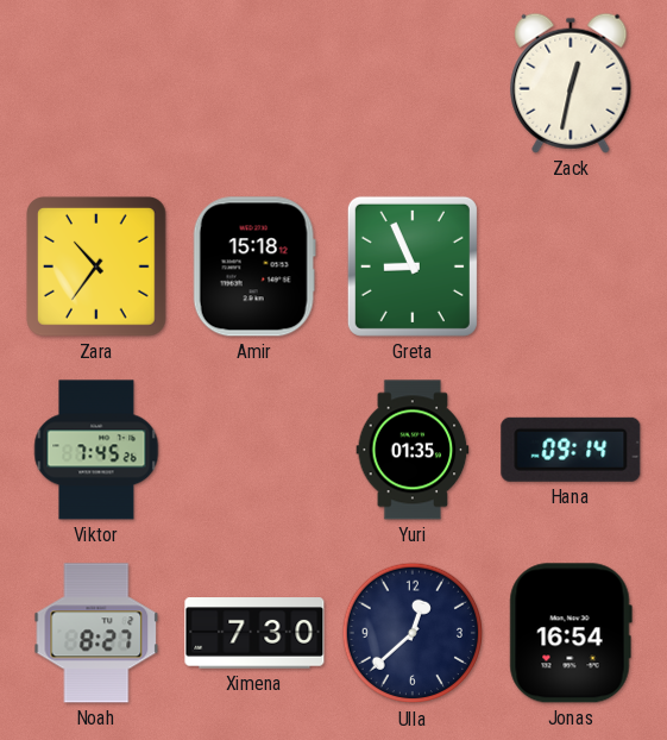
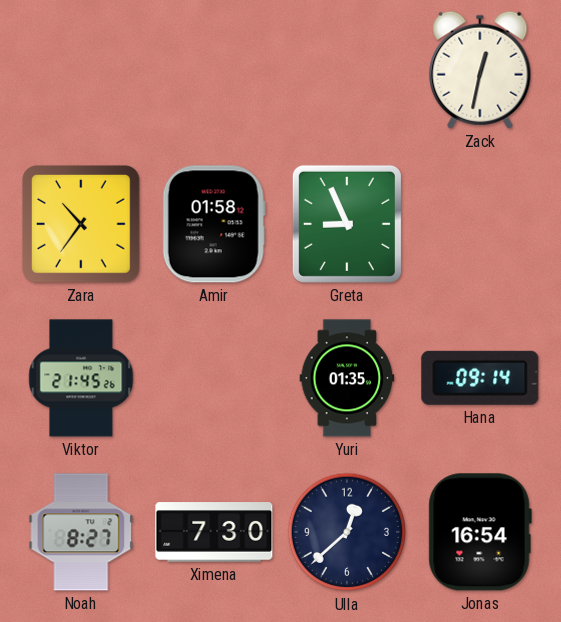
Amir: 15:18 -> 01:58
Viktor: 7:45 -> 21:45
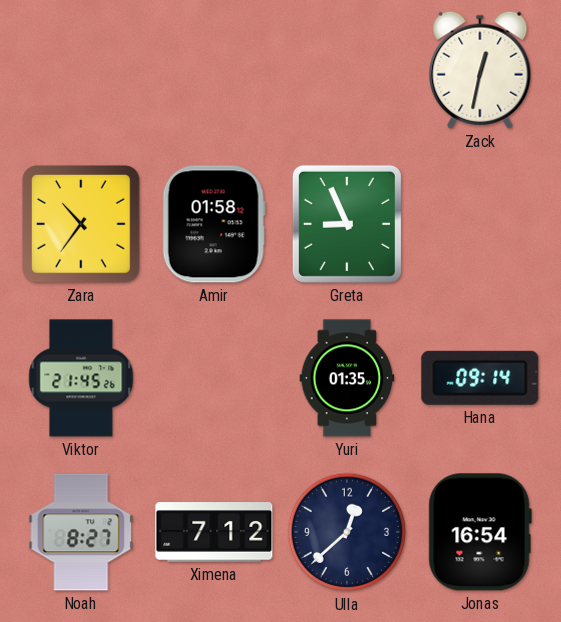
Ximena: 7:30 -> 7:12
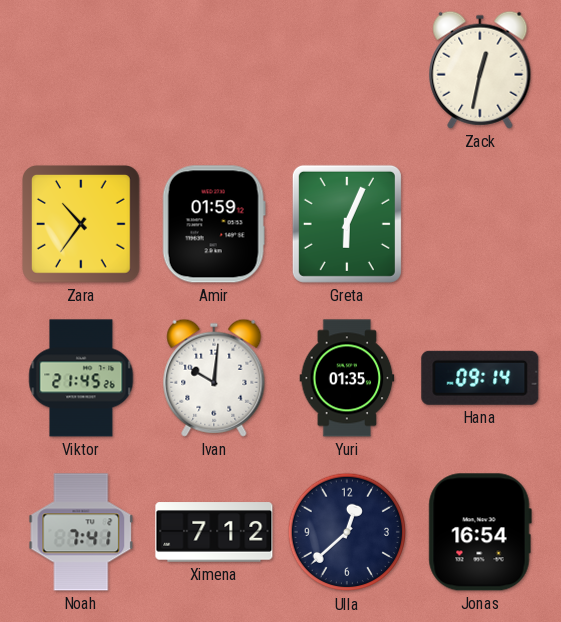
Amir: 01:58 -> 01:59
Greta: 8:56 -> 6:04
Ivan: none -> 10:01
Noah: 8:27 -> 7:41
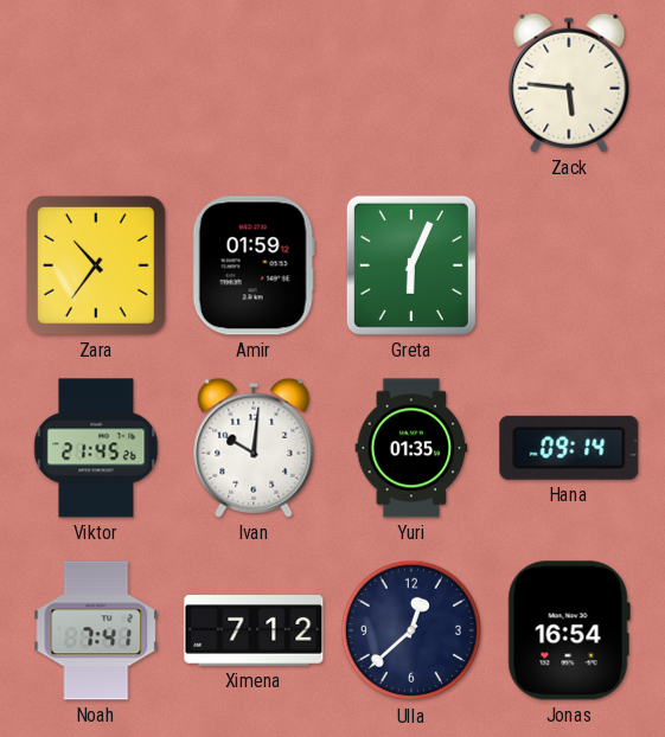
Zack: 12:32 -> 5:46
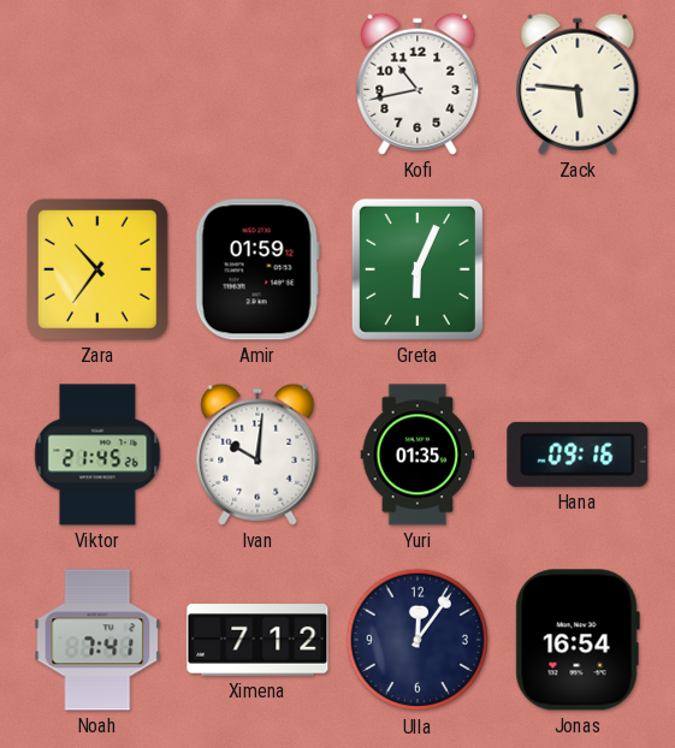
Kofi: none -> 10:43
Hana: 09:14 -> 09:16
Ulla: 12:38 -> 12:06
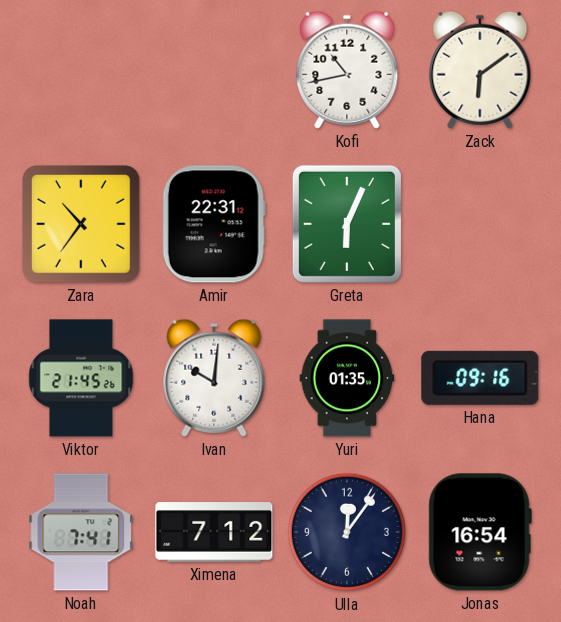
Zack: 5:46 -> 6:09
Amir: 01:59 -> 22:31
